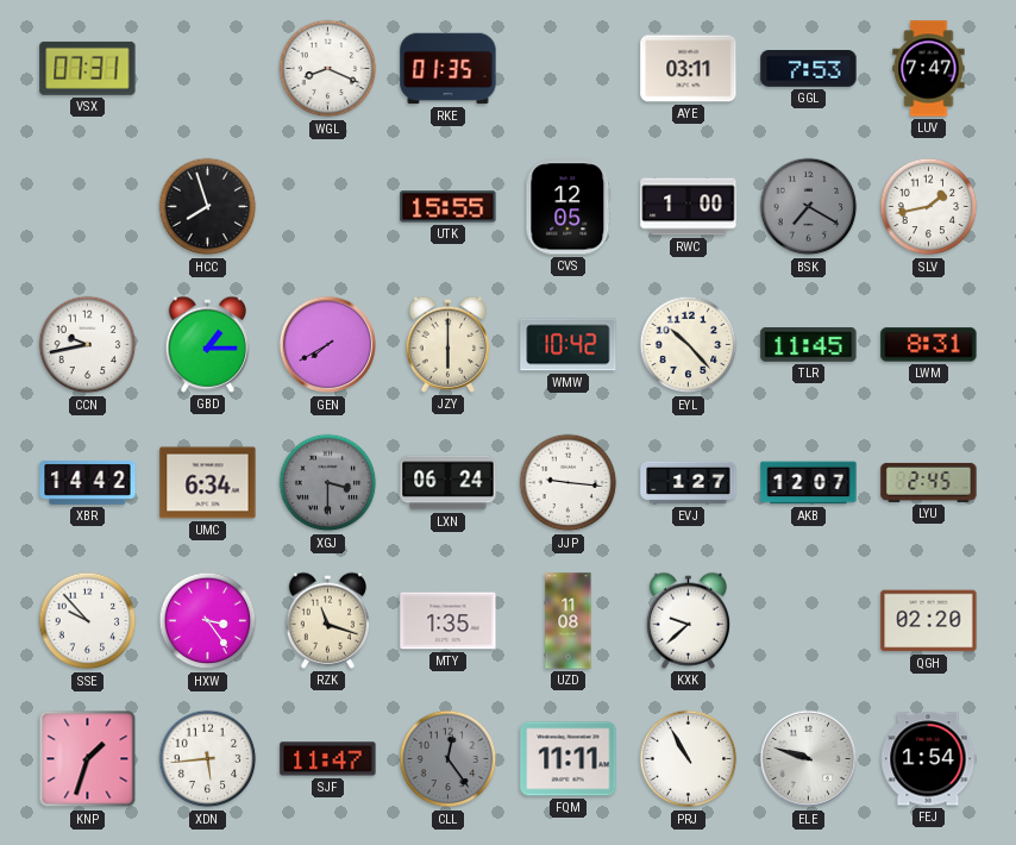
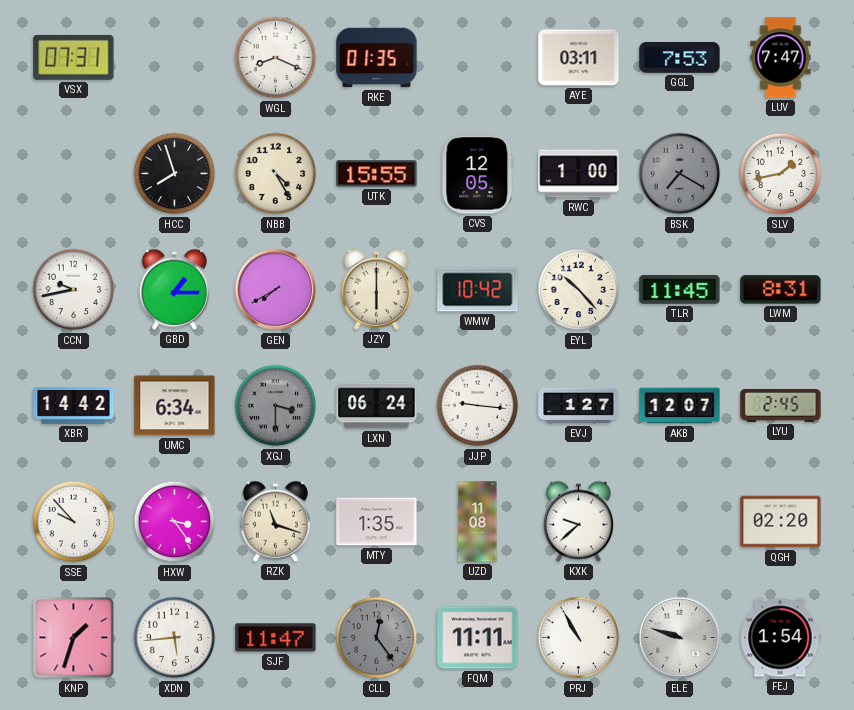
NBB: none -> 4:25
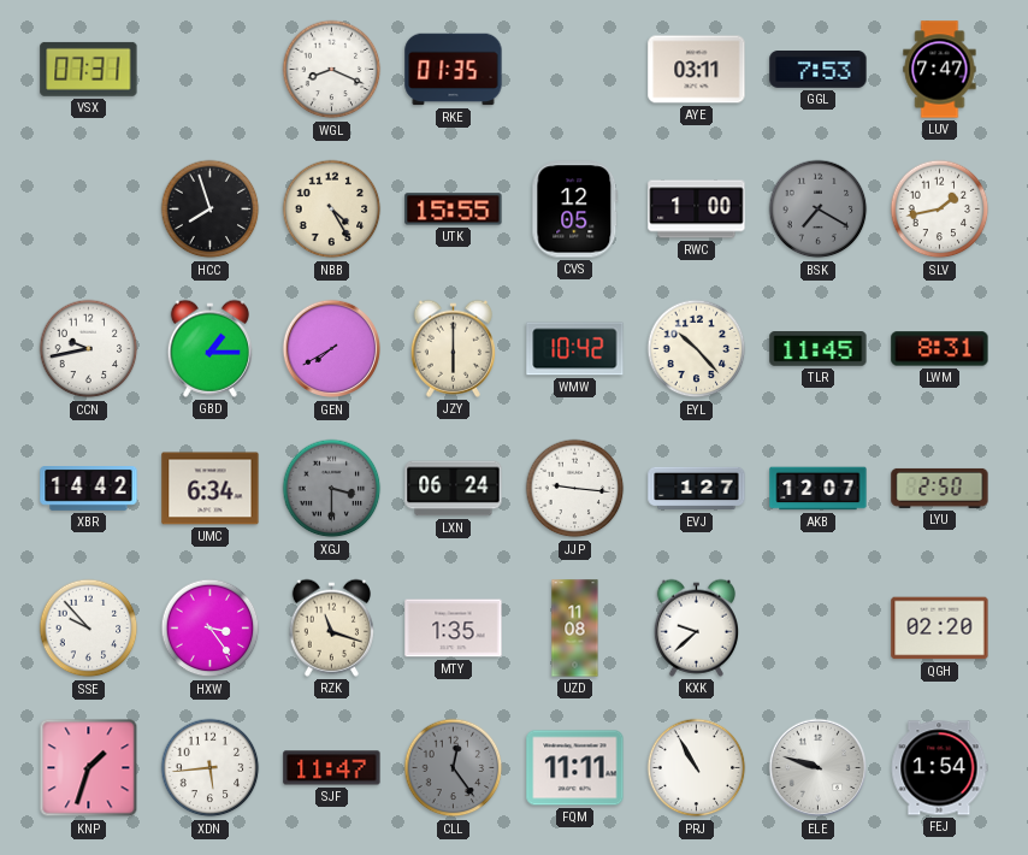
LYU: 2:45 -> 2:50
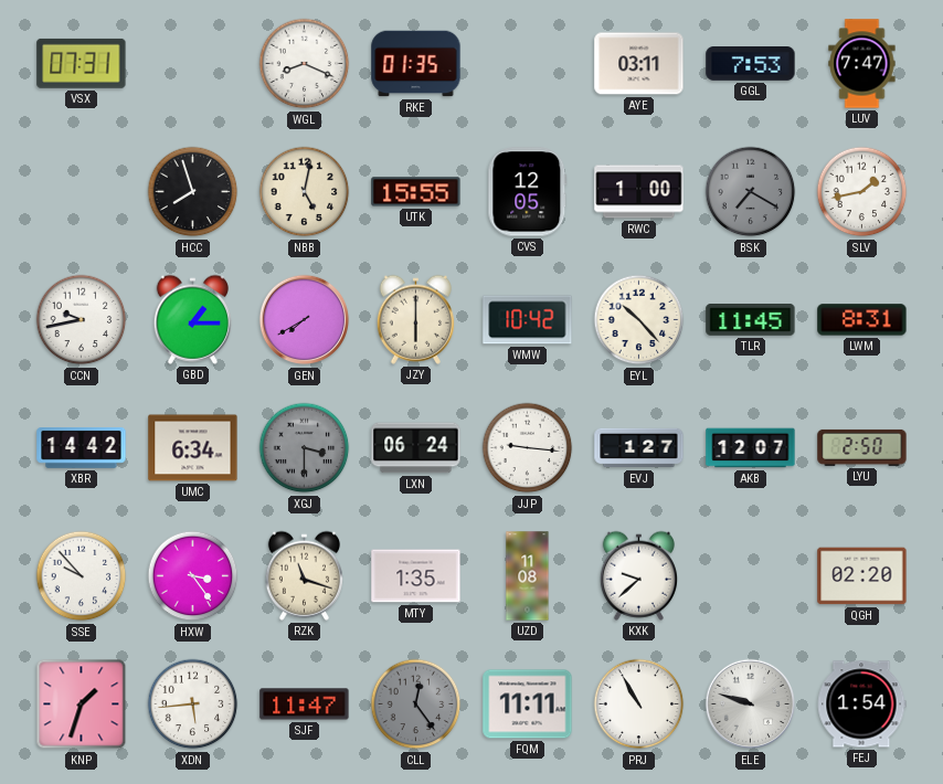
NBB: 4:25 -> 5:02
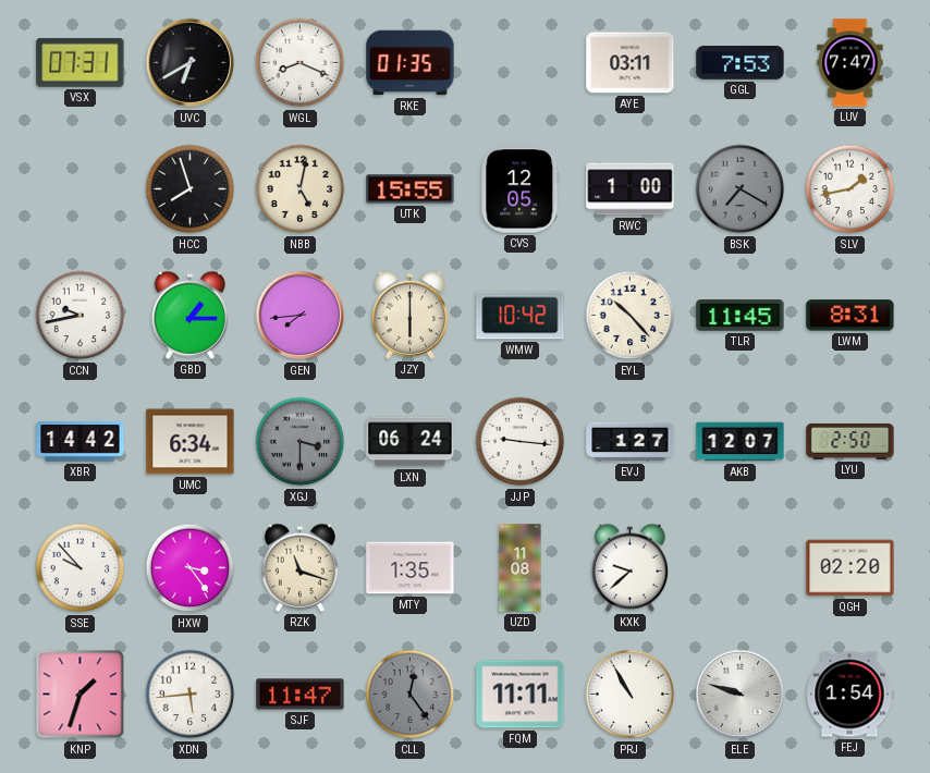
UVC: none -> 6:40
GEN: 7:40 -> 7:44
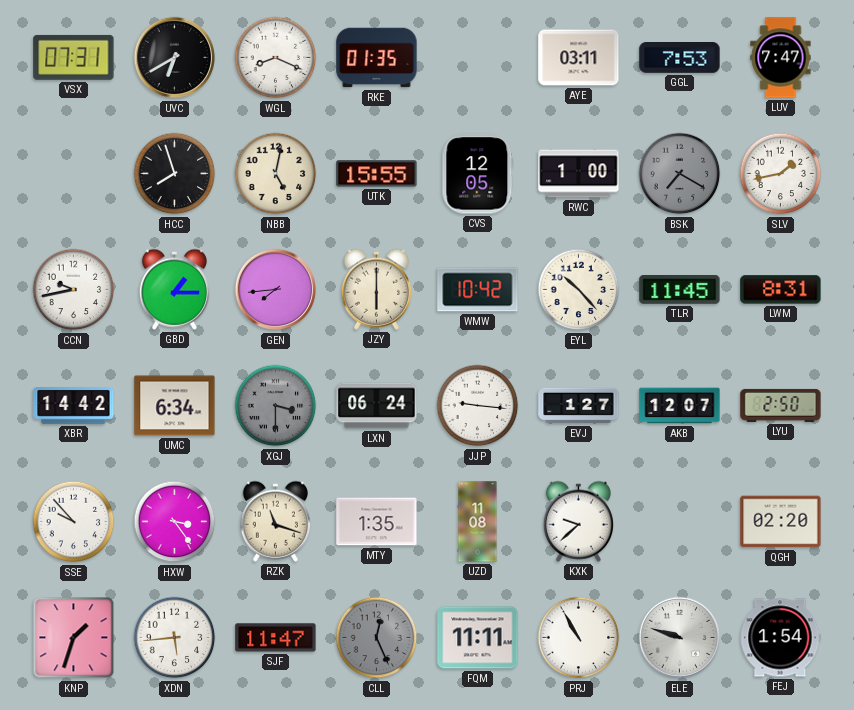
CLL: 12:24 -> 12:26
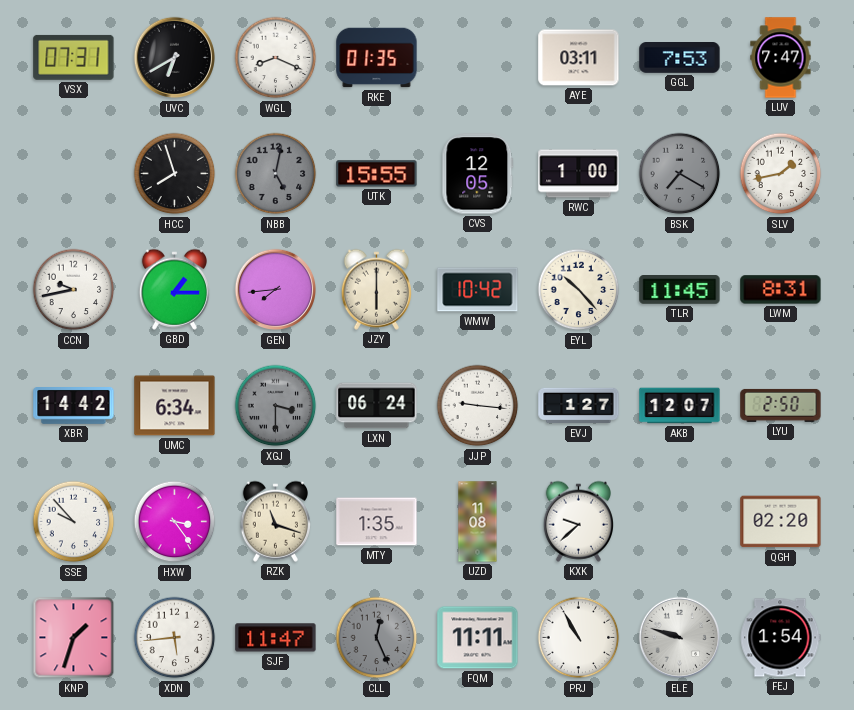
NBB dial: cream -> grey
